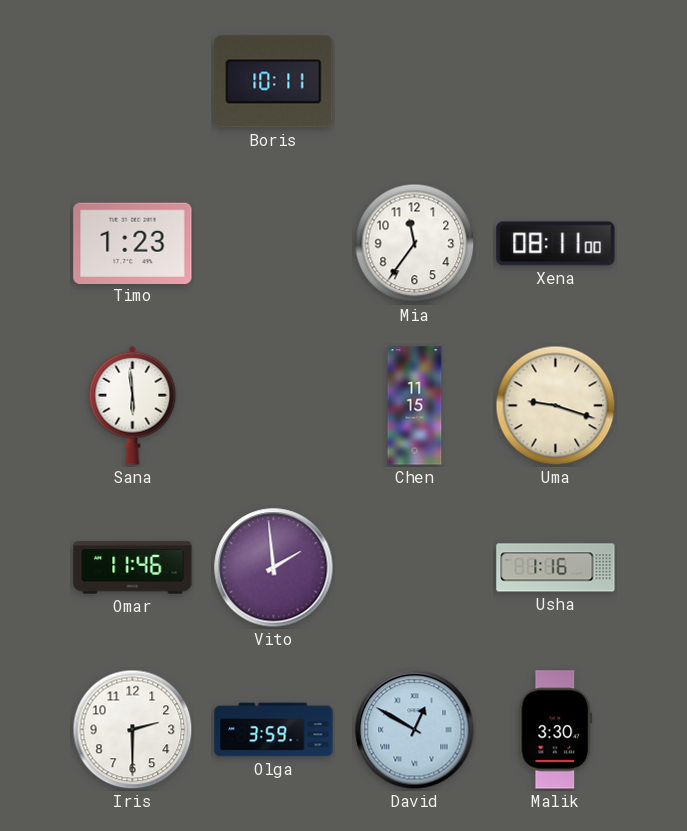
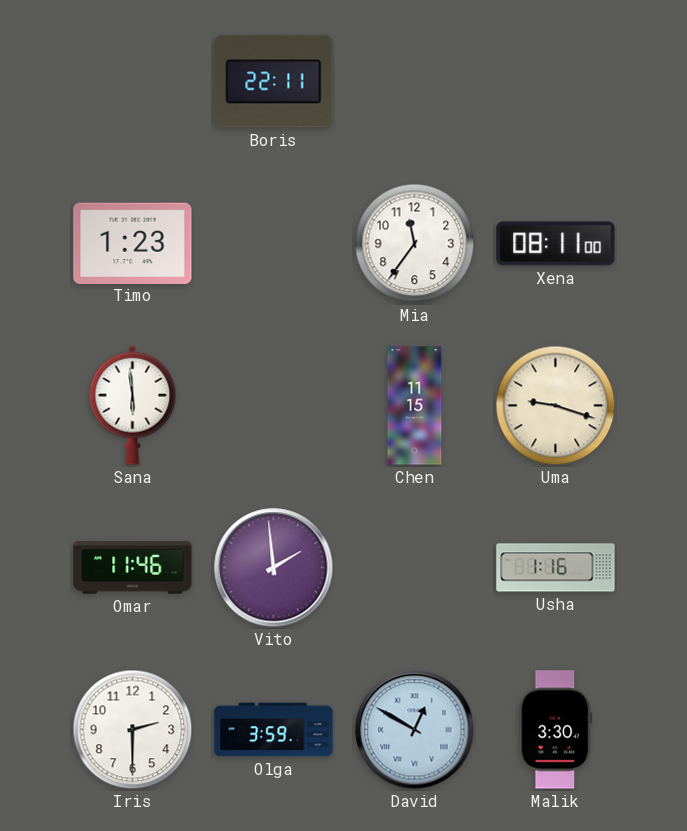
Boris: 10:11 -> 22:11
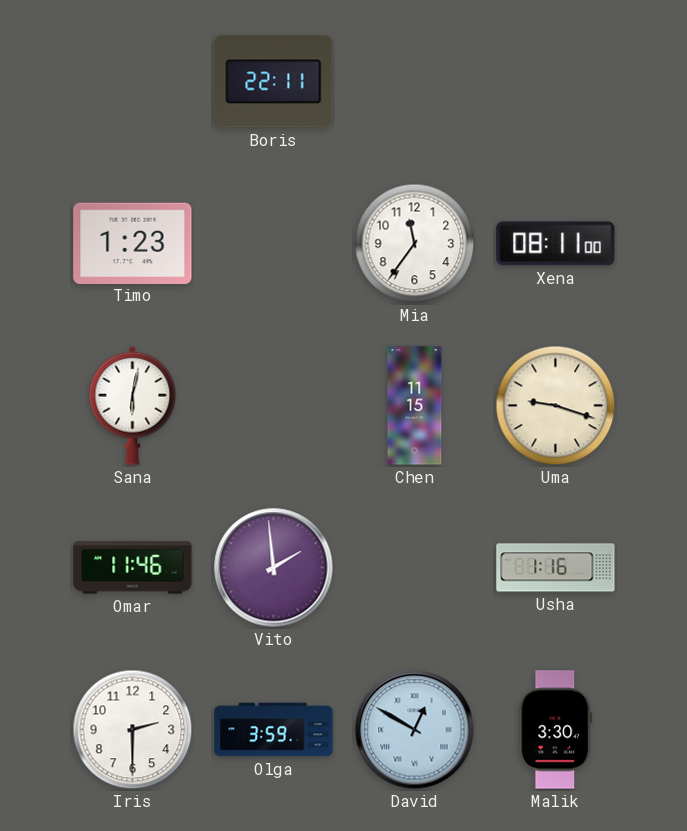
Sana: 5:59 -> 6:02
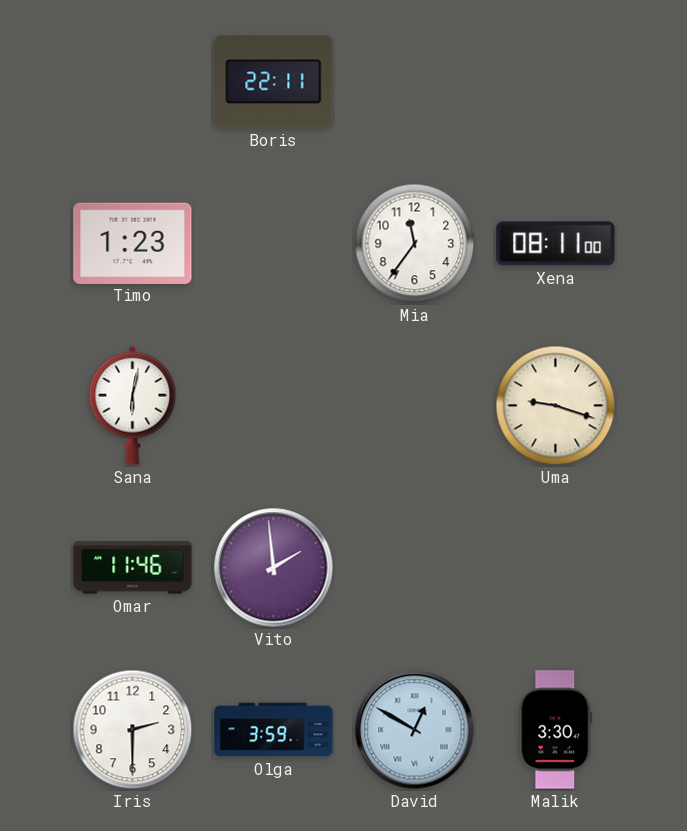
Chen: 11:15 -> none
Usha: 1:16 -> none
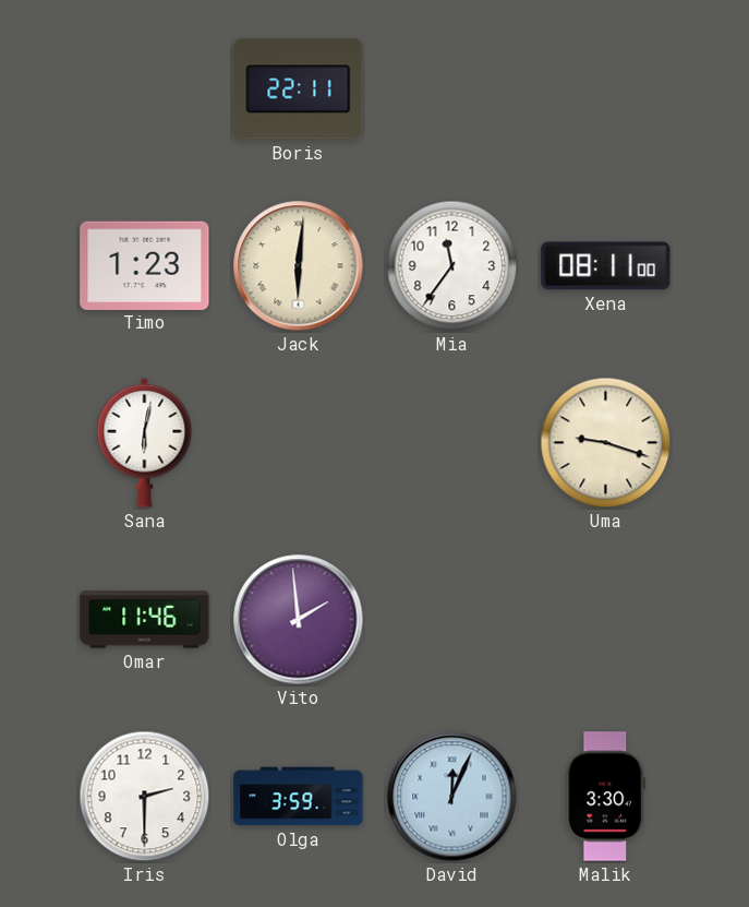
Jack: none -> 6:01
David: 12:50 -> 12:04
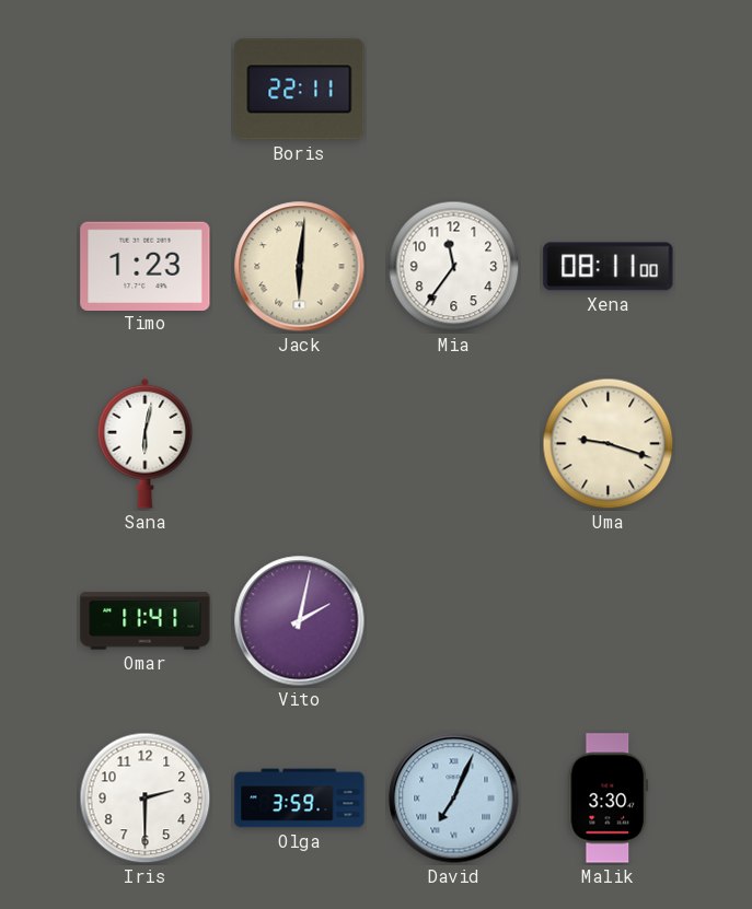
Omar: 11:46 -> 11:41
Vito: 1:59 -> 2:02
David: 12:04 -> 7:04
